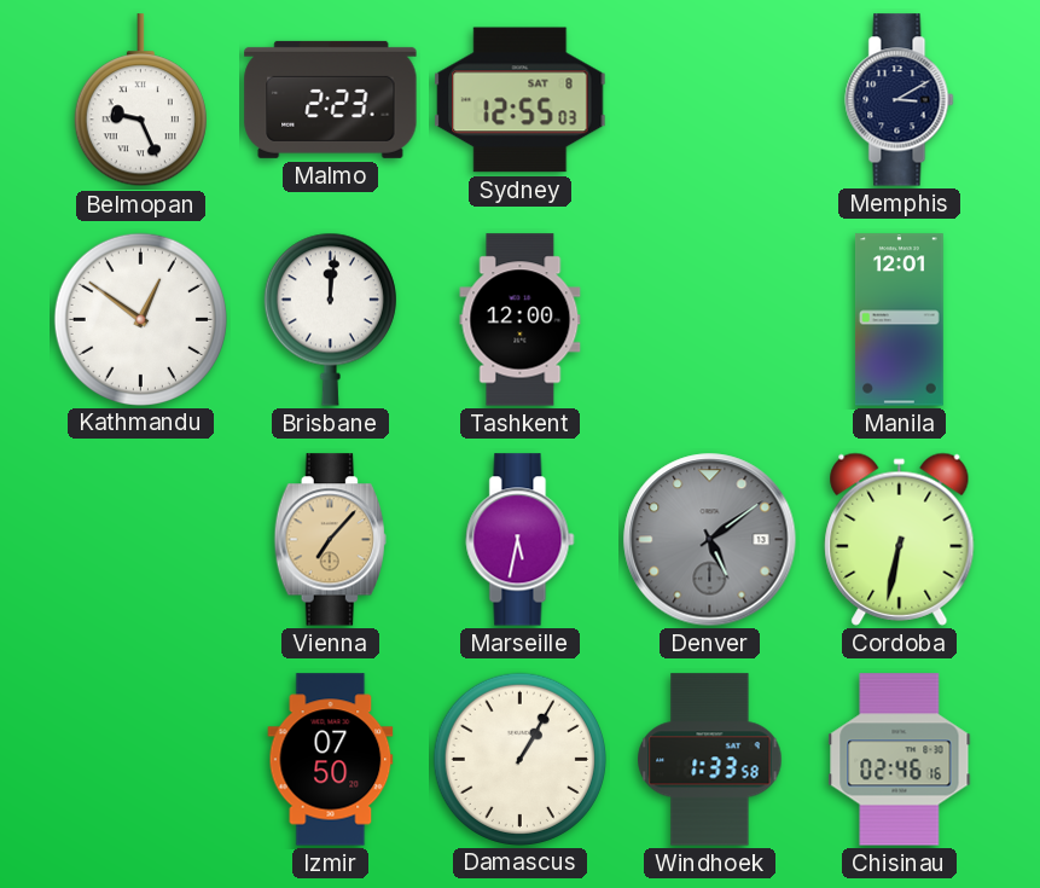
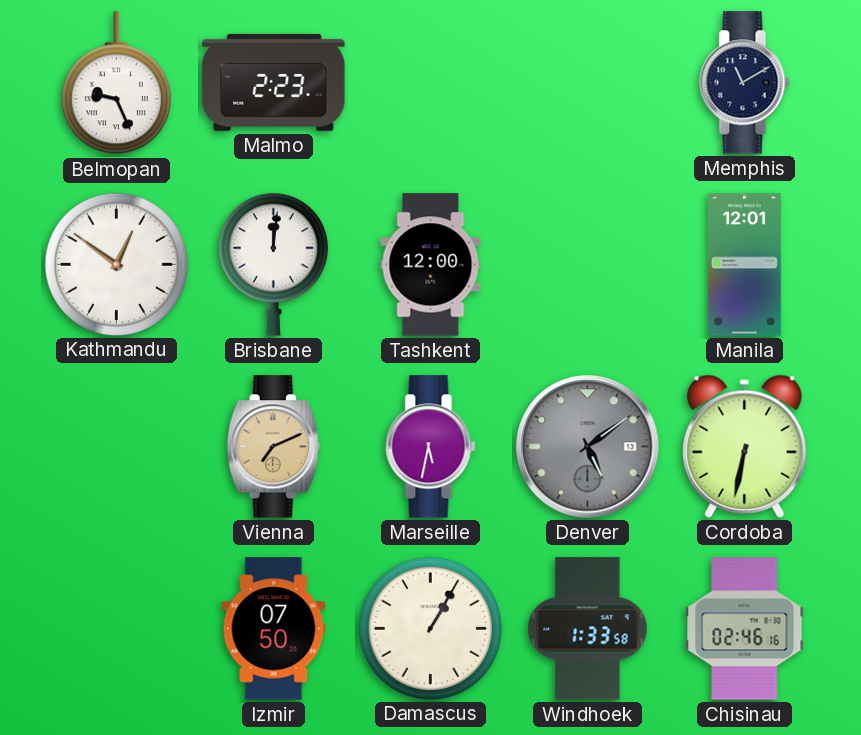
Sydney: 12:55 -> none
Memphis: 3:10 -> 11:10
Vienna: 7:07 -> 7:11
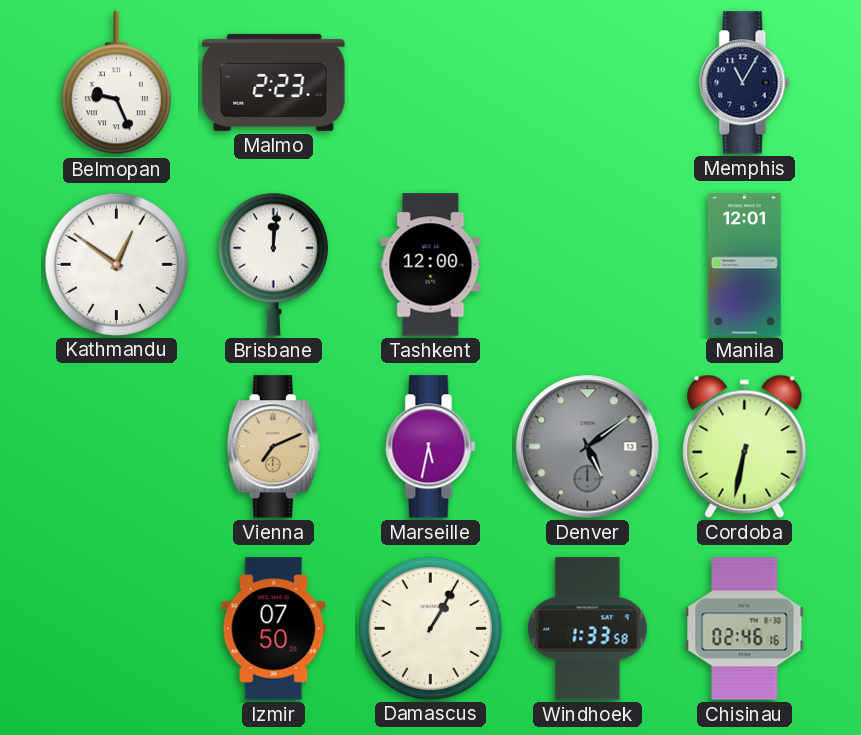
Memphis: 11:10 -> 11:05
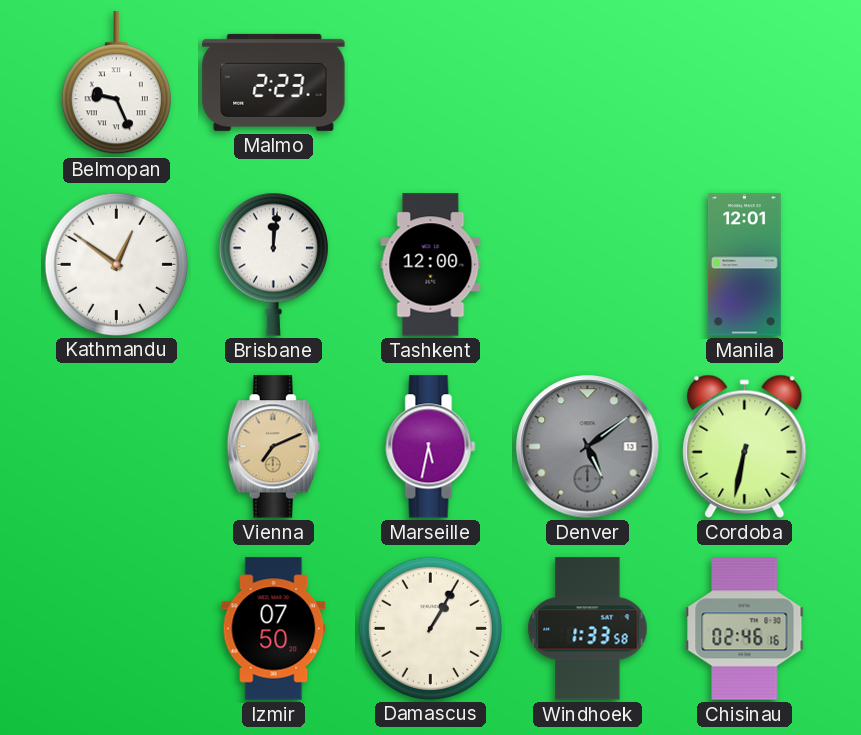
Memphis: 11:05 -> none
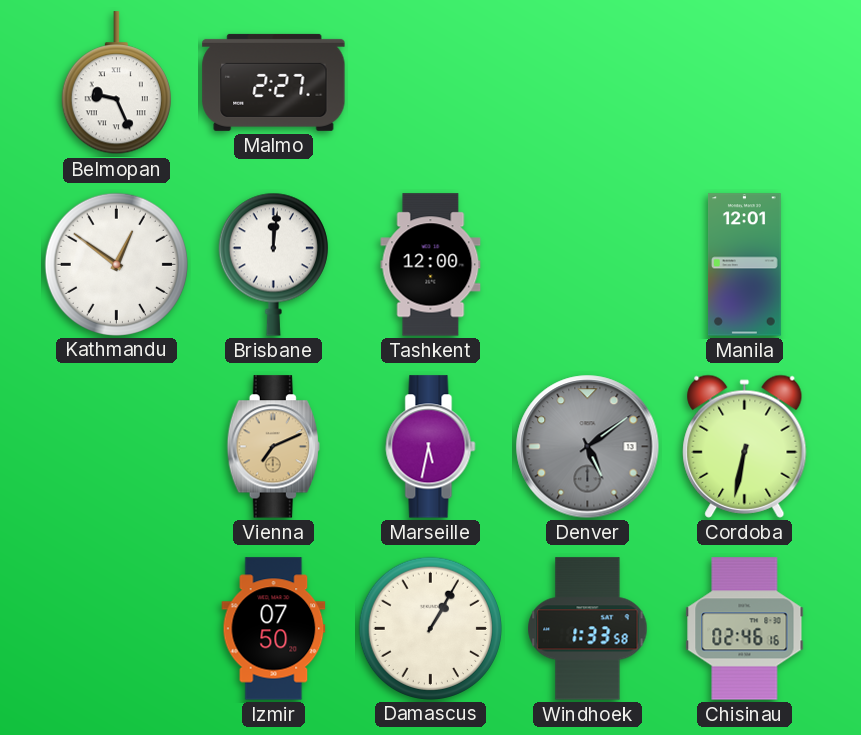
Malmo: 2:23 -> 2:27
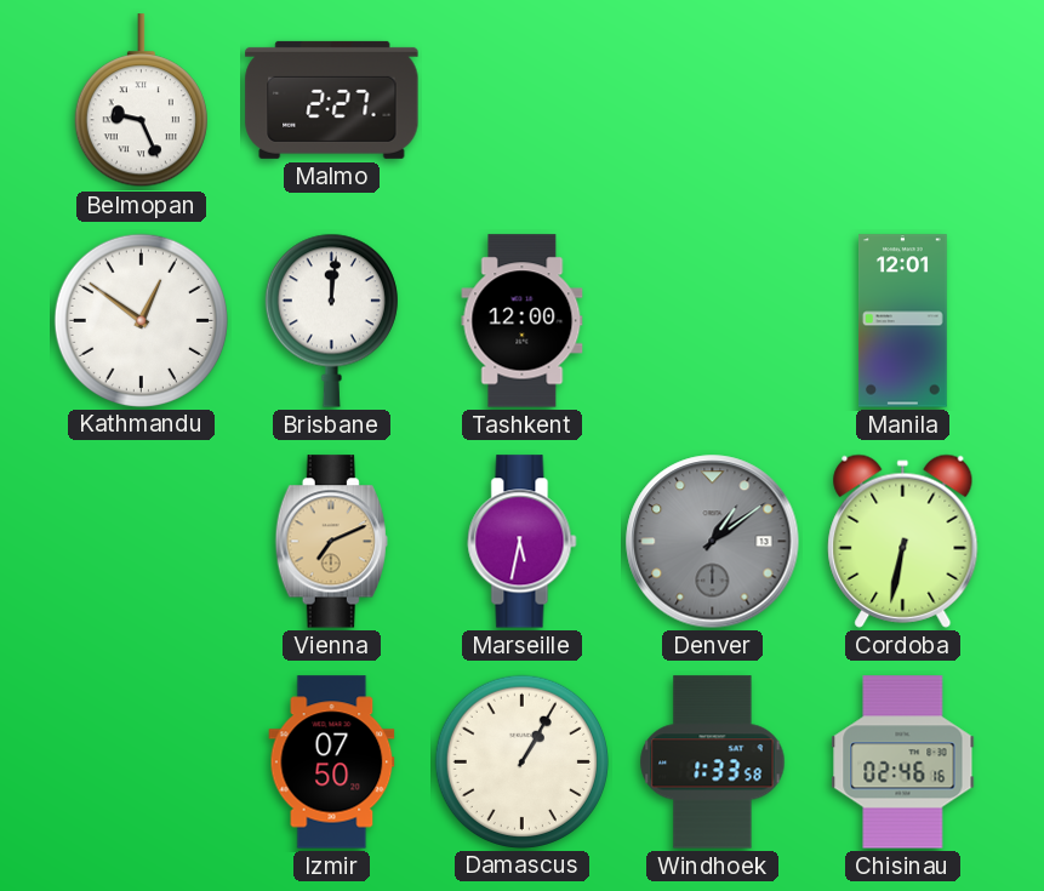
Denver: 5:09 -> 1:09
